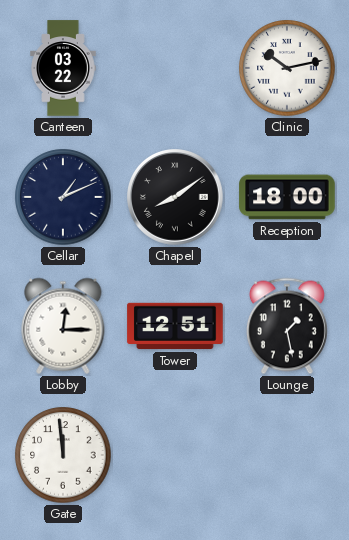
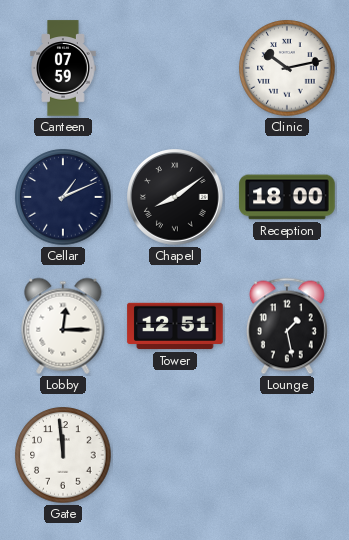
Canteen: 03:22 -> 07:59
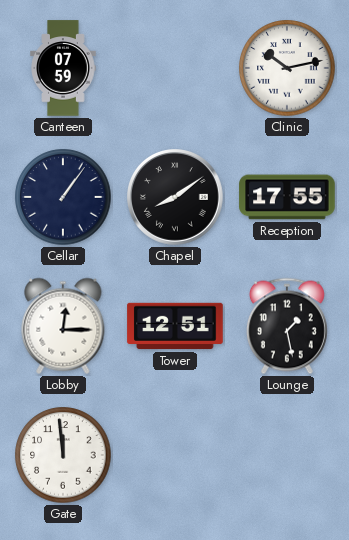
Cellar: 1:11 -> 1:06
Reception: 18:00 -> 17:55
